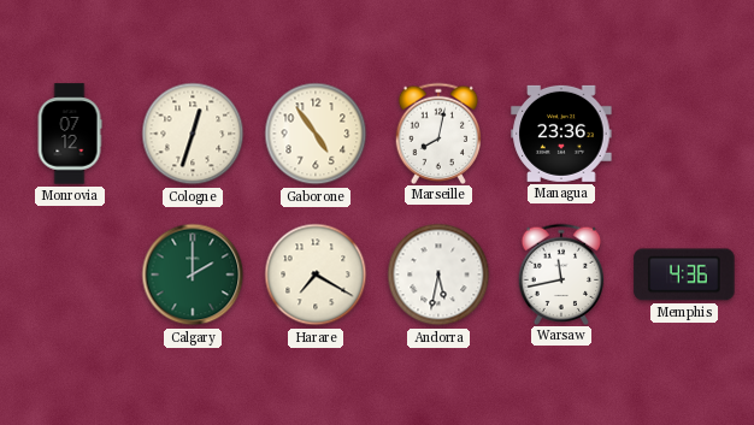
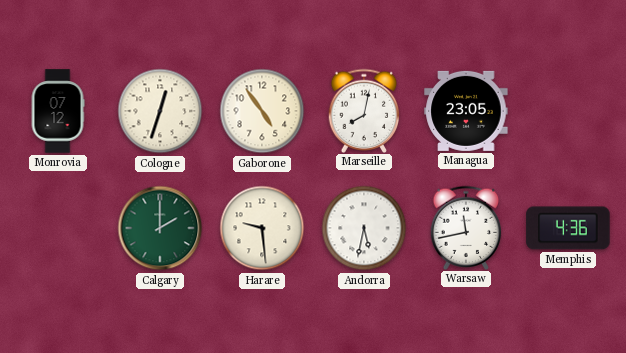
Managua: 23:36 -> 23:05
Harare: 7:20 -> 9:29
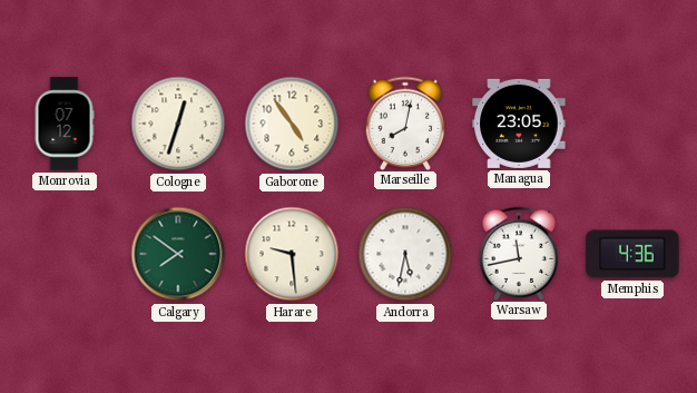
Calgary: 2:00 -> 7:51
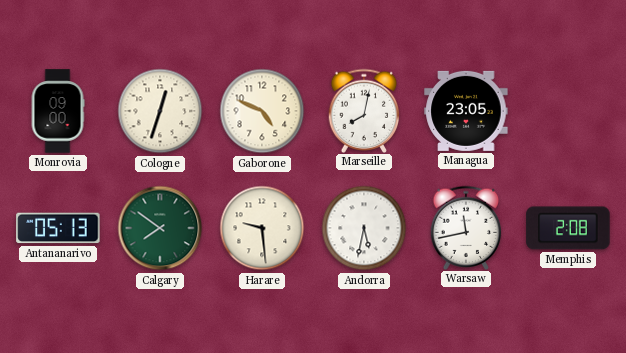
Monrovia: 07:12 -> 09:00
Gaborone: 4:54 -> 4:49
Antananarivo: none -> 05:13
Memphis: 4:36 -> 2:08
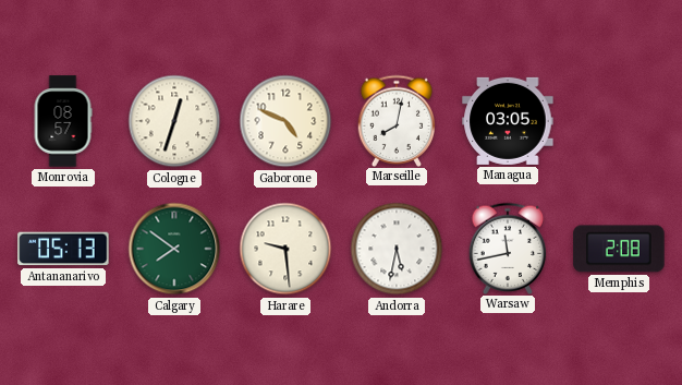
Monrovia: 09:00 -> 08:57
Managua: 23:05 -> 03:05
